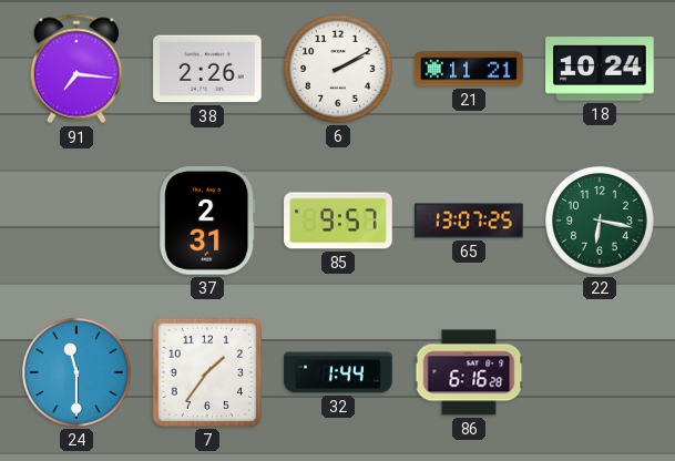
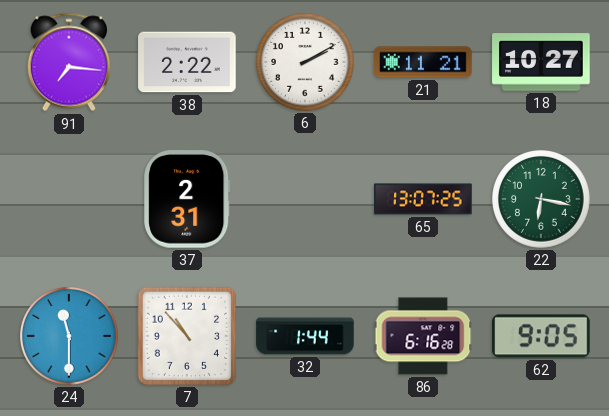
38: 2:26 -> 2:22
18: 10:24 -> 10:27
85: 9:57 -> none
7: 1:36 -> 10:53
62: none -> 9:05
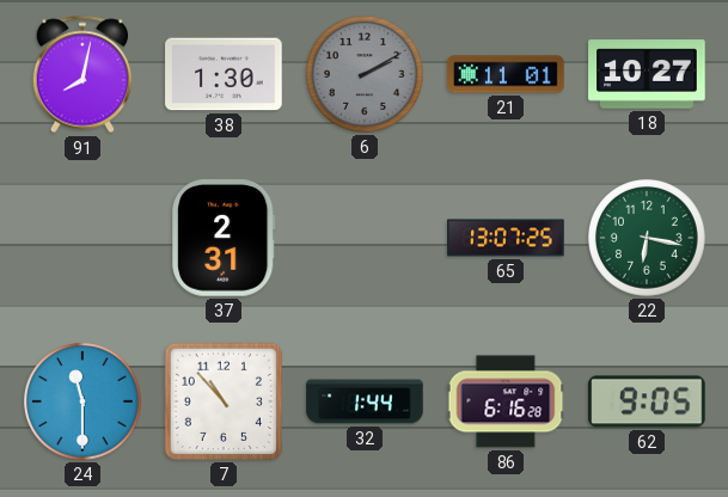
91: 7:16 -> 8:02
38: 2:22 -> 1:30
6 dial: white -> grey
21: 11:21 -> 11:01
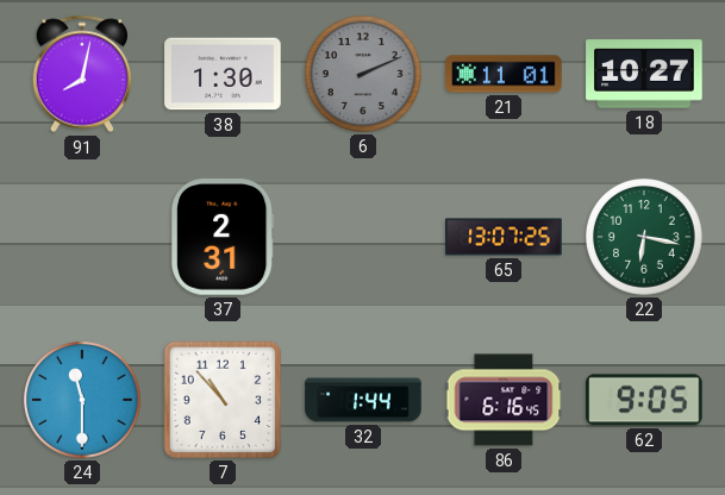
6: 2:10 -> 2:11
86: 6:16:28 -> 6:16:45
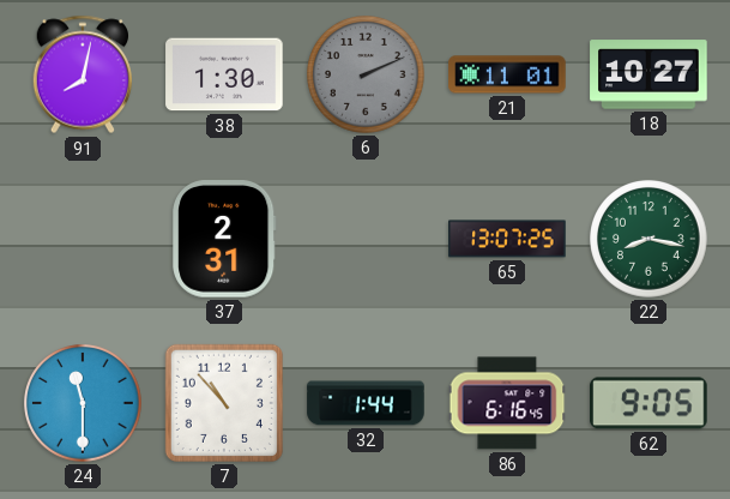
22: 6:17 -> 8:17
